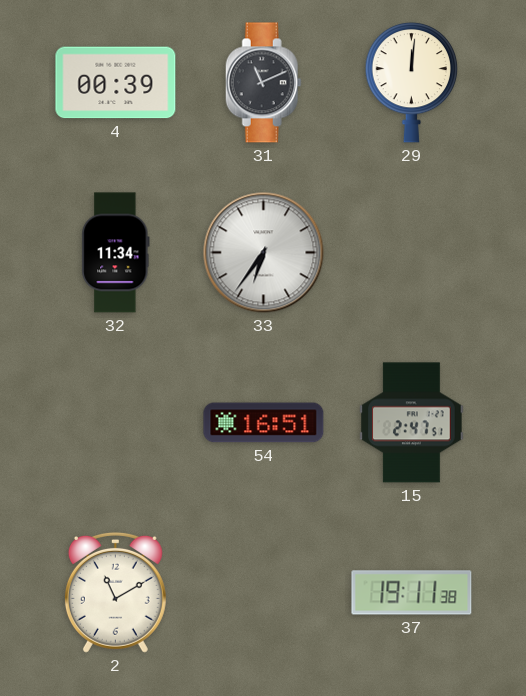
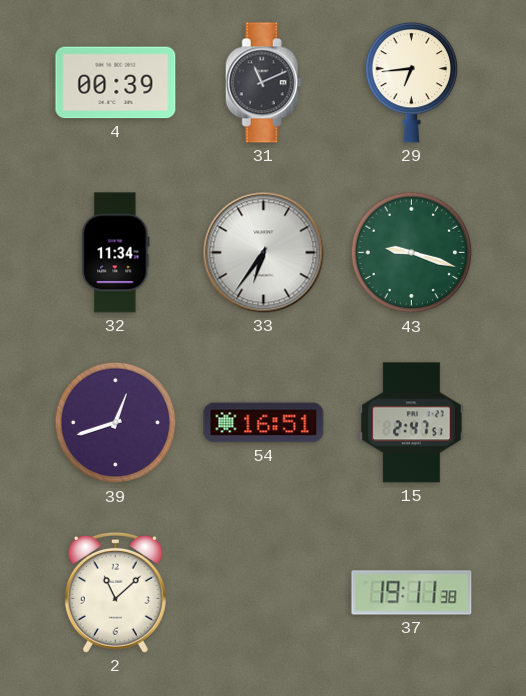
29: 12:01 -> 6:44
43: none -> 9:18
39: none -> 12:42
2: 11:10 -> 11:08
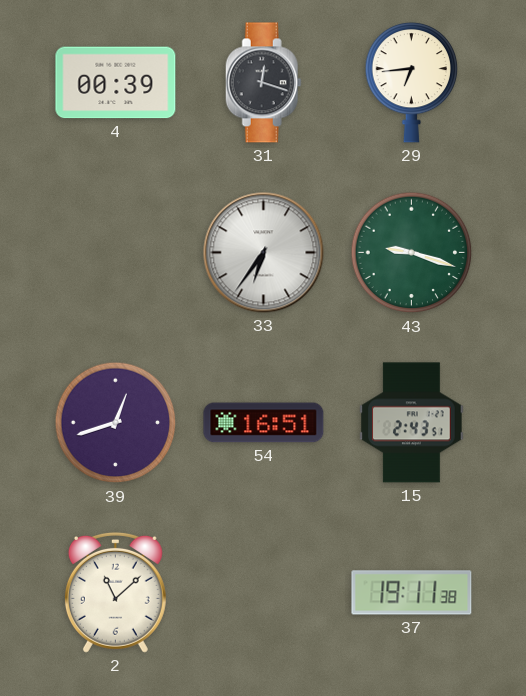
31: 11:11 -> 12:18
32: 11:34 -> none
15: 2:47 -> 2:43
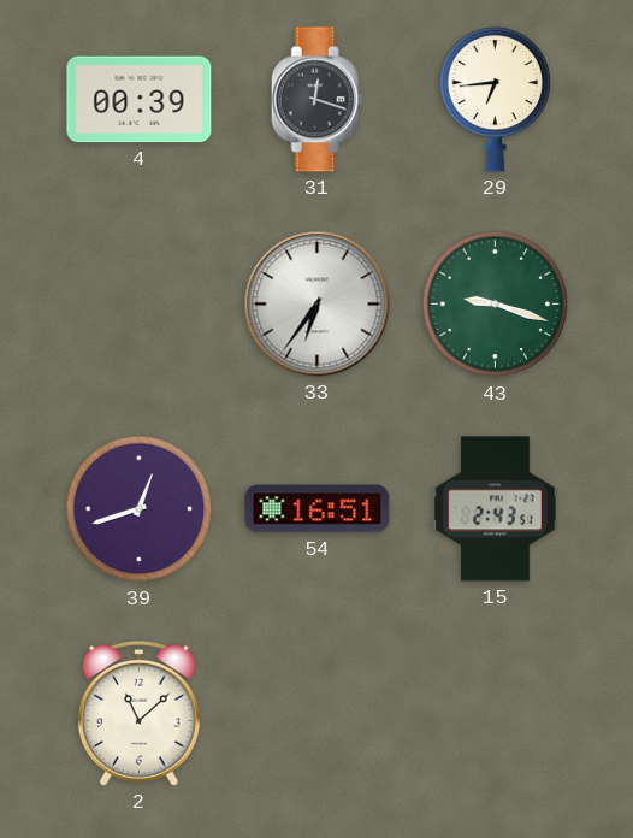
37: 19:11 -> none
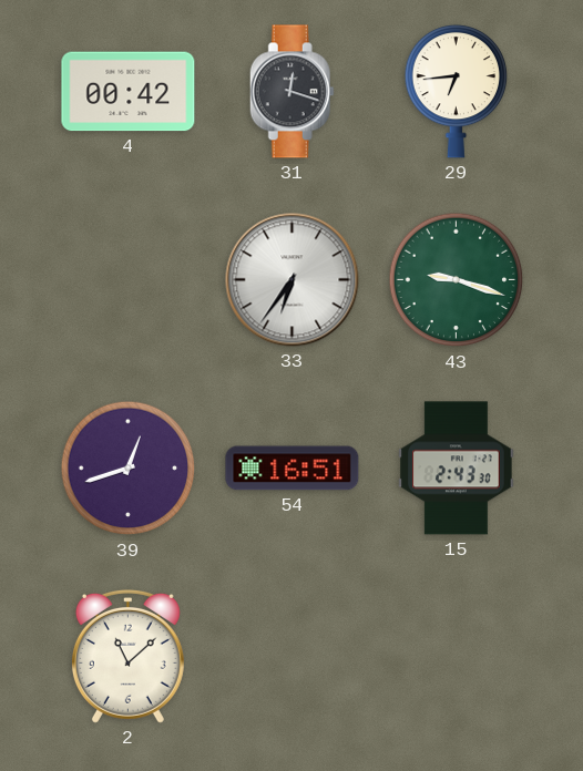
4: 00:39 -> 00:42
15: 2:43:51 -> 2:43:30
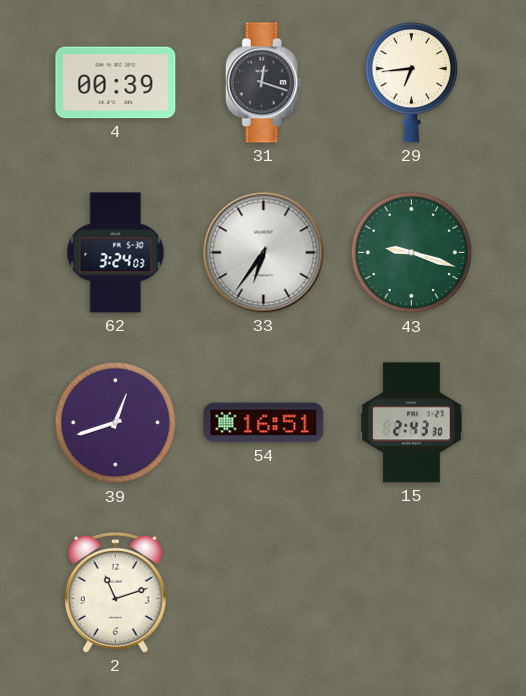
4: 00:42 -> 00:39
62: none -> 3:24
2: 11:08 -> 11:12
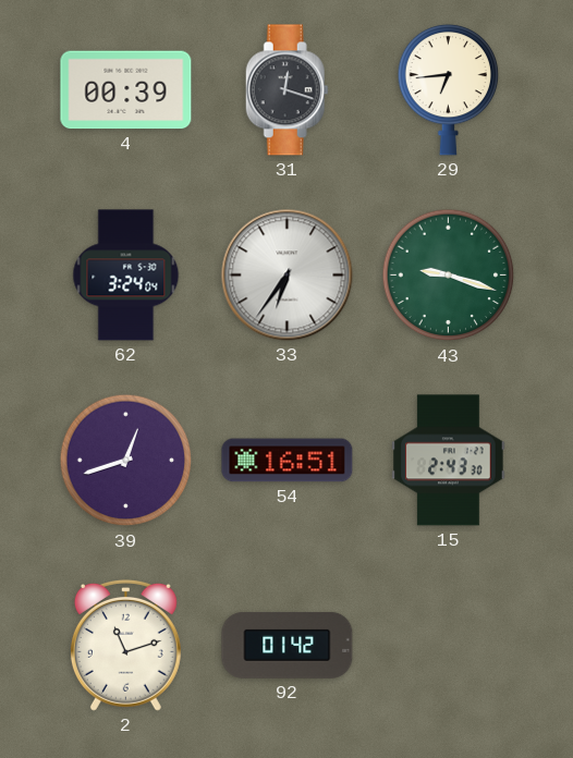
62: 3:24:03 -> 3:24:04
92: none -> 01:42
